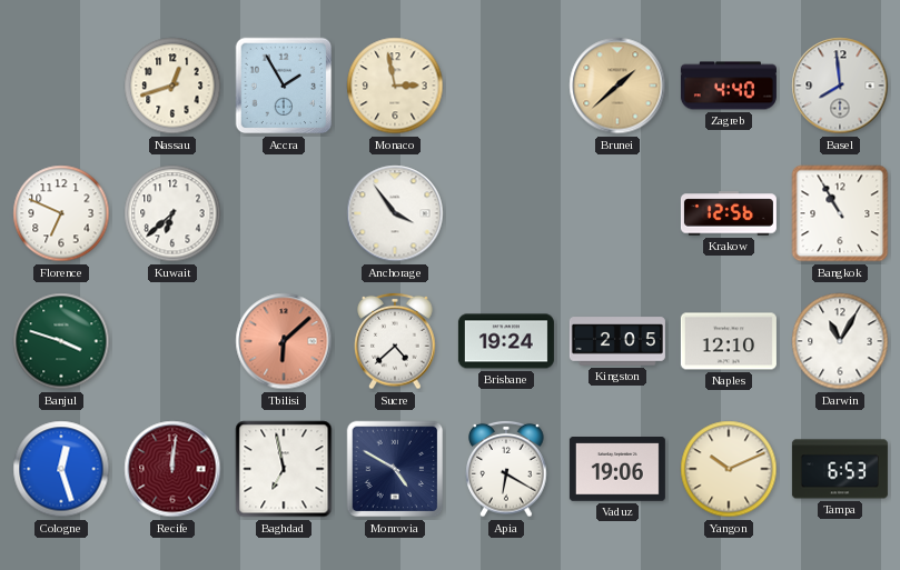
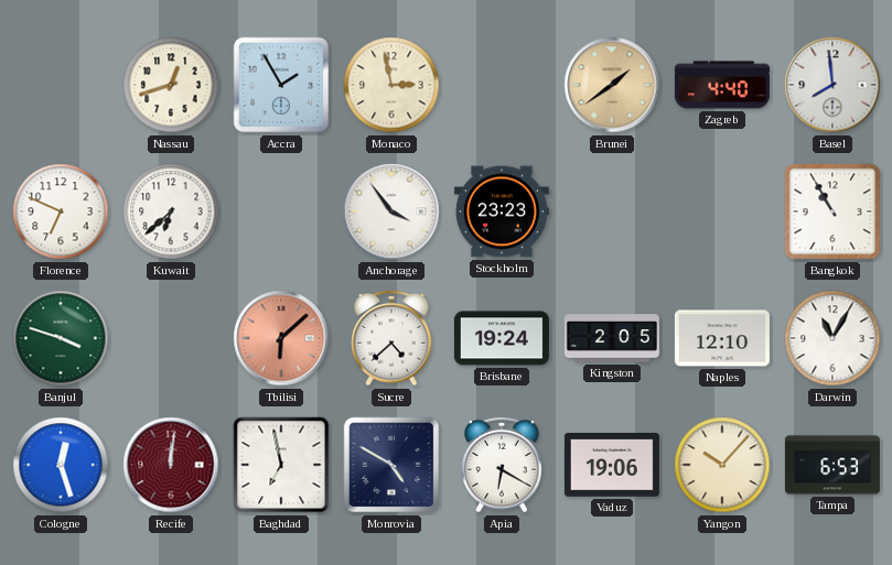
Brunei: 1:38 -> 1:39
Stockholm: none -> 23:23
Krakow: 12:56 -> none
Yangon: 10:11 -> 10:07
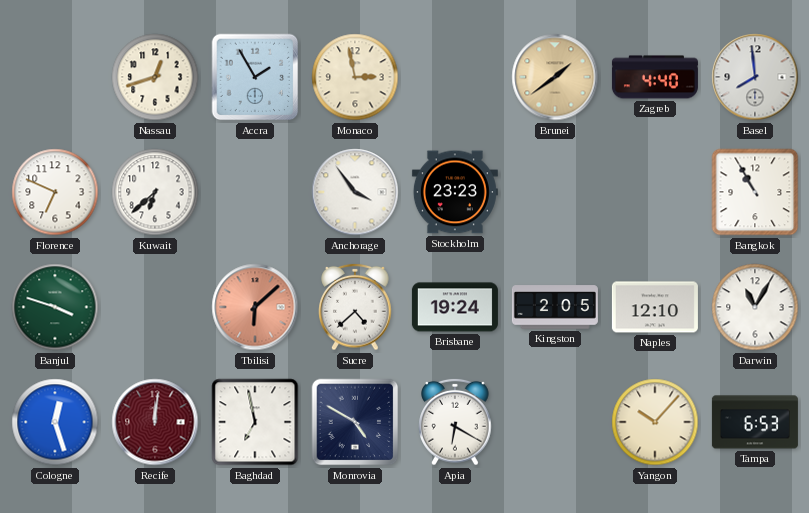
Vaduz: 19:06 -> none
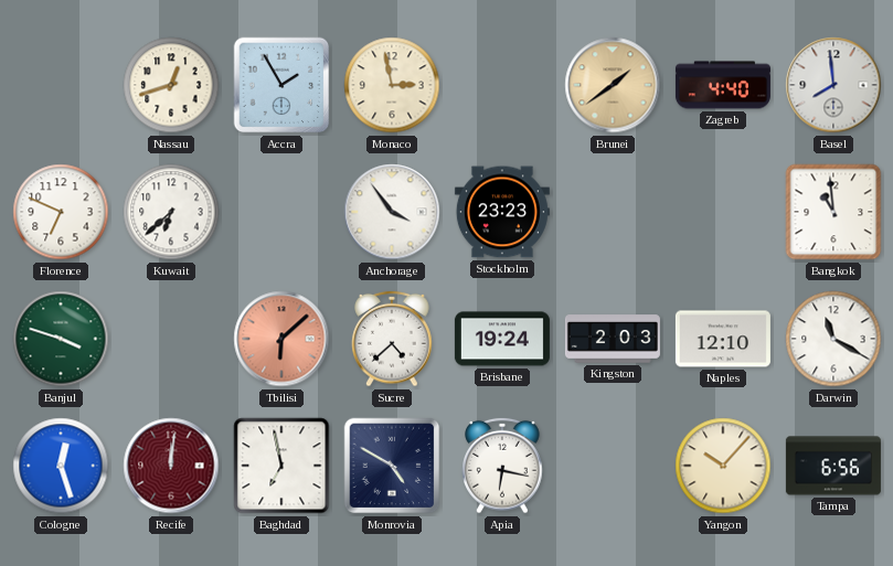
Bangkok: 10:55 -> 10:59
Kingston: 2:05 -> 2:03
Darwin: 11:05 -> 11:20
Apia: 6:20 -> 6:17
Tampa: 6:53 -> 6:56
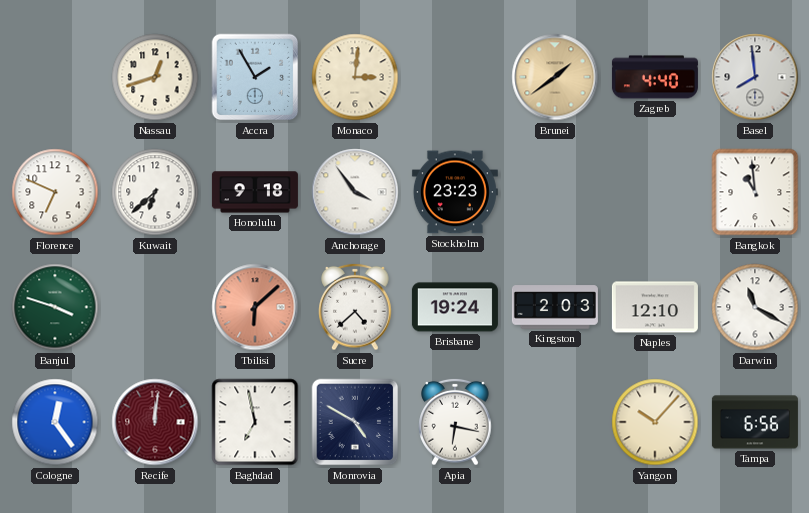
Monaco: 2:58 -> 3:01
Honolulu: none -> 9:18
Cologne: 12:27 -> 12:24
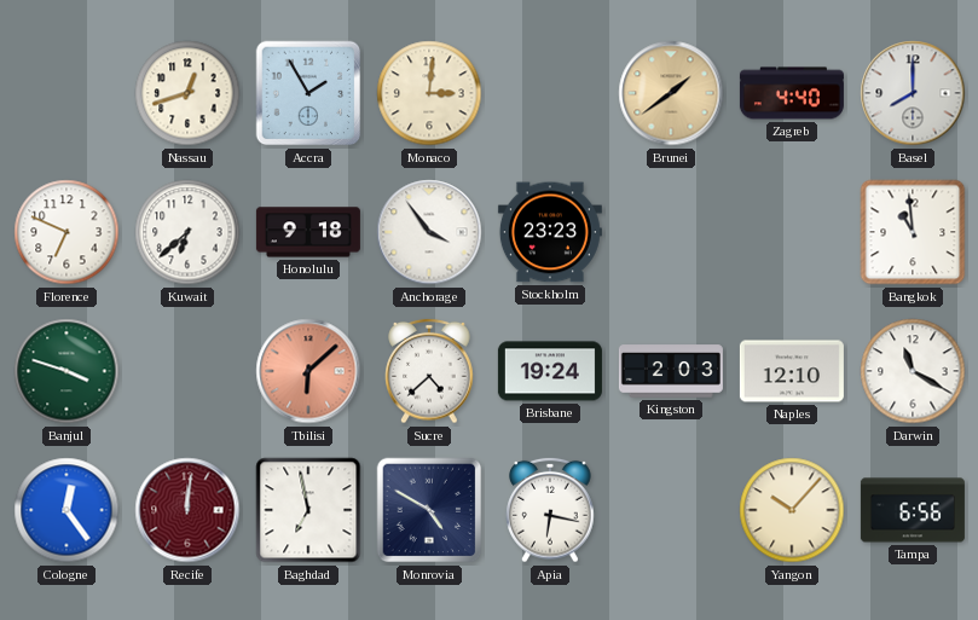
Basel: 7:59 -> 8:00
